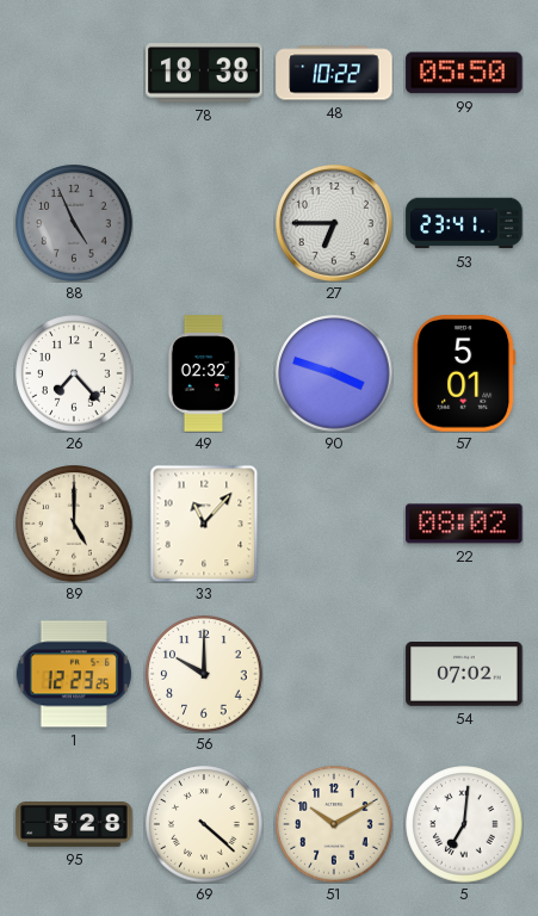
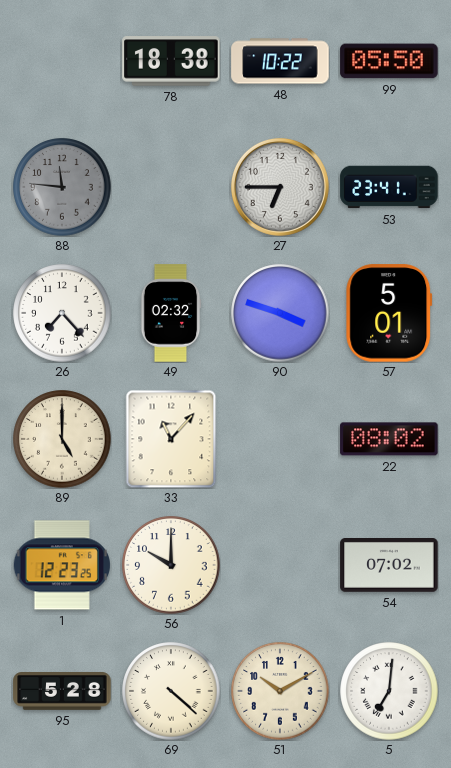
88: 4:56 -> 11:46
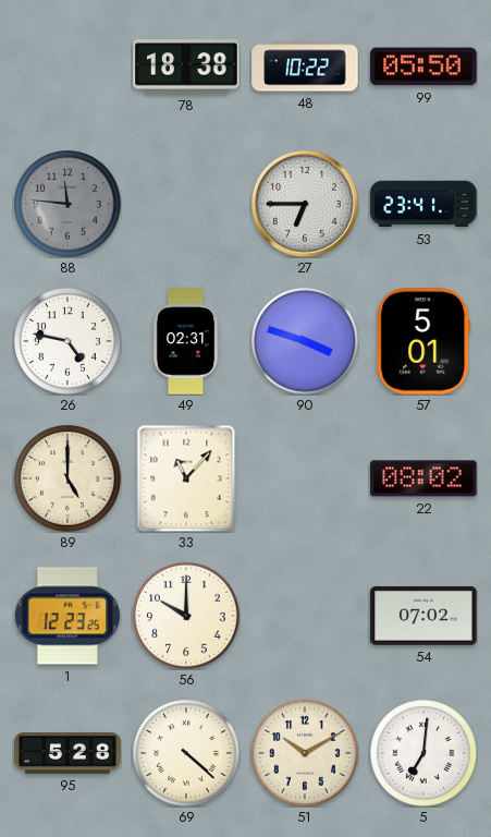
26: 7:23 -> 4:47
49: 02:32 -> 02:31
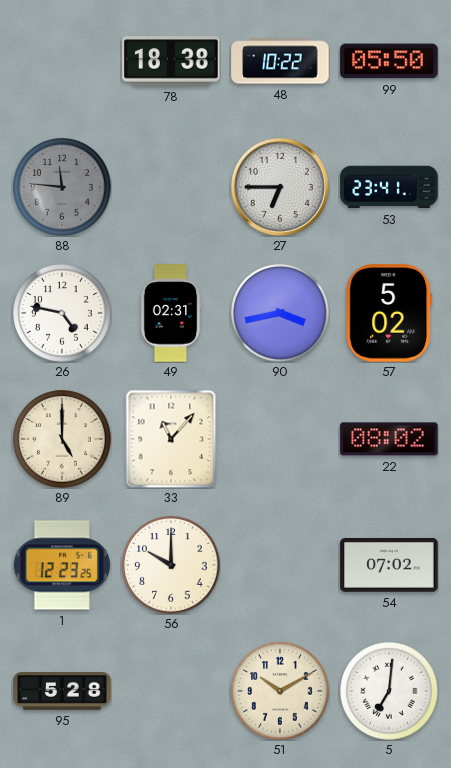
90: 3:48 -> 3:43
57: 5:01 -> 5:02
69: 4:22 -> none
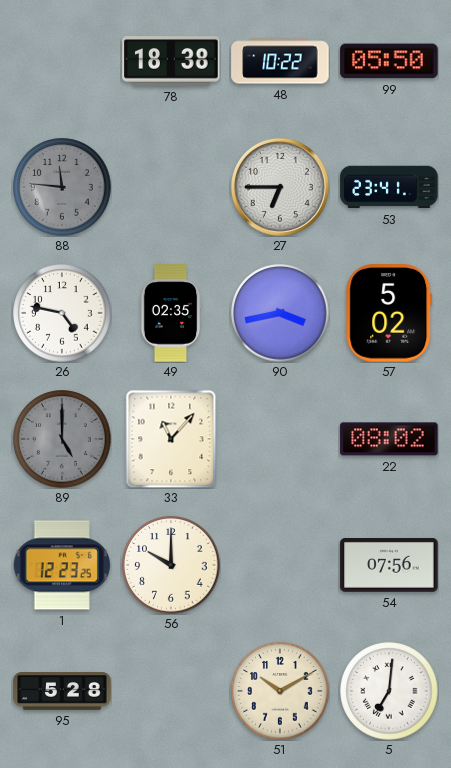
49: 02:31 -> 02:35
89 dial: cream -> grey
54: 07:02 -> 07:56
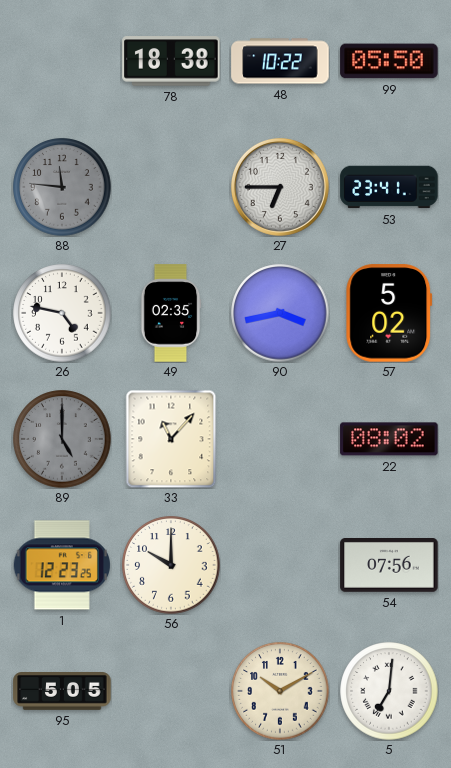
95: 5:28 -> 5:05
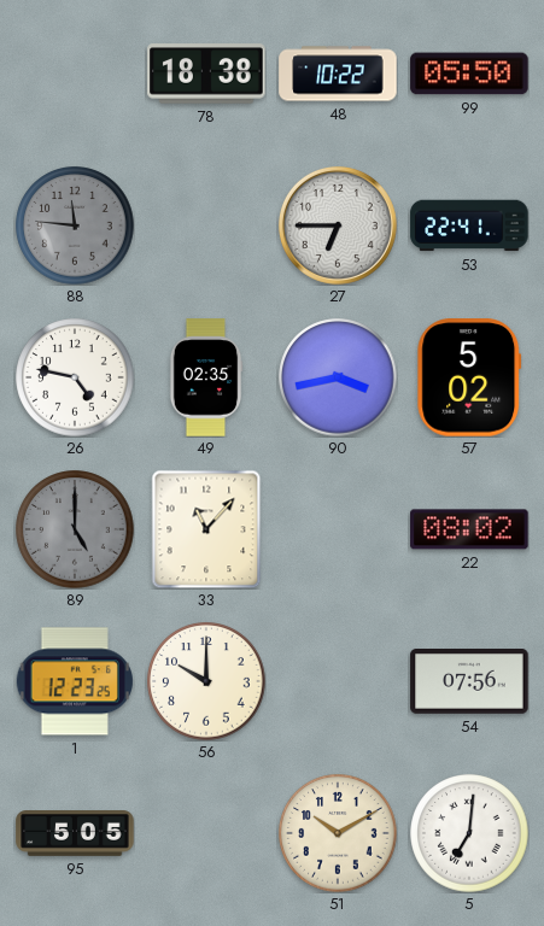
53: 23:41 -> 22:41
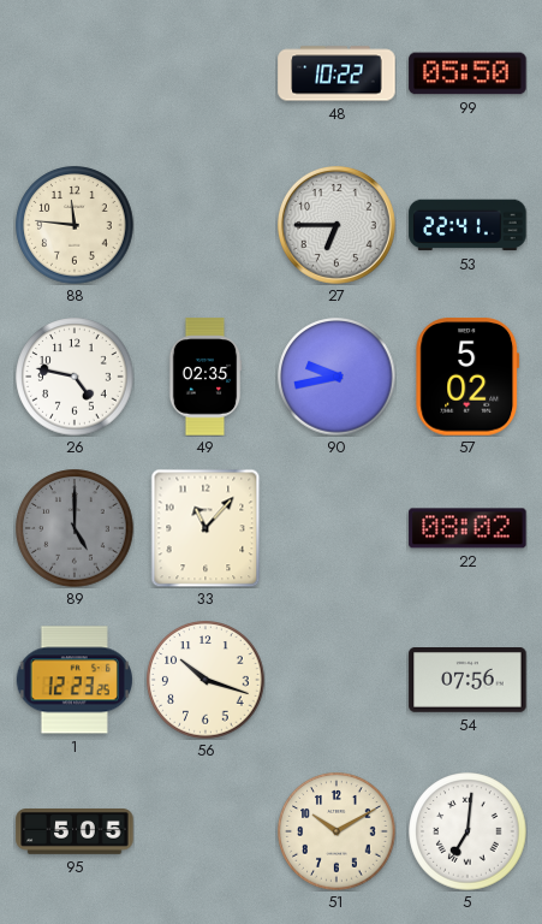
78: 18:38 -> none
88 dial: grey -> cream
90: 3:43 -> 9:43
56: 10:00 -> 10:18
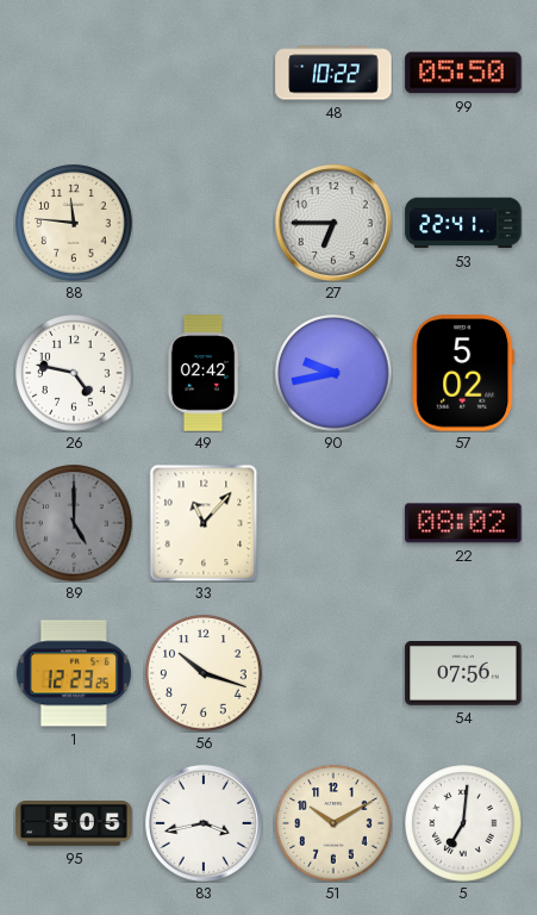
49: 02:35 -> 02:42
83: none -> 3:43
